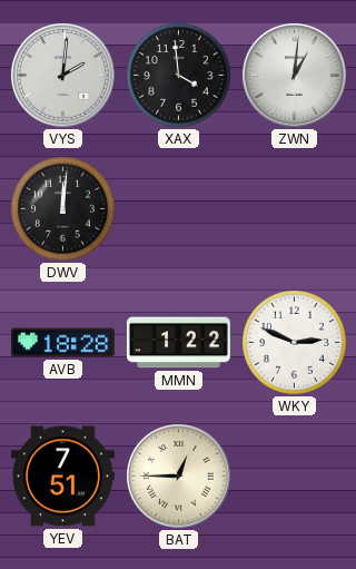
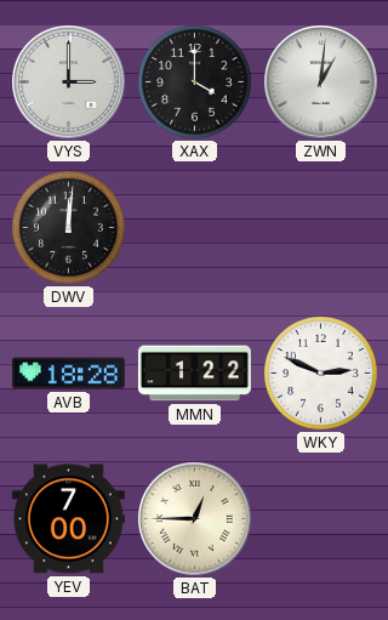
VYS: 2:01 -> 3:00
XAX: 3:59 -> 4:00
YEV: 7:51 -> 7:00
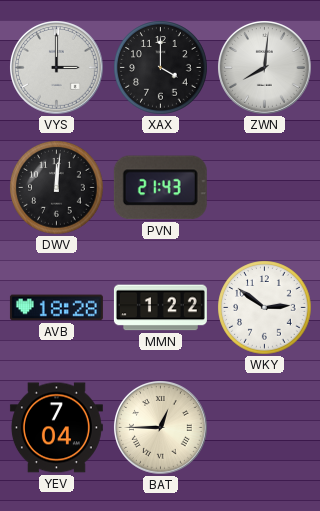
ZWN: 1:01 -> 8:01
PVN: none -> 21:43
WKY: 2:49 -> 2:51
YEV: 7:00 -> 7:04
